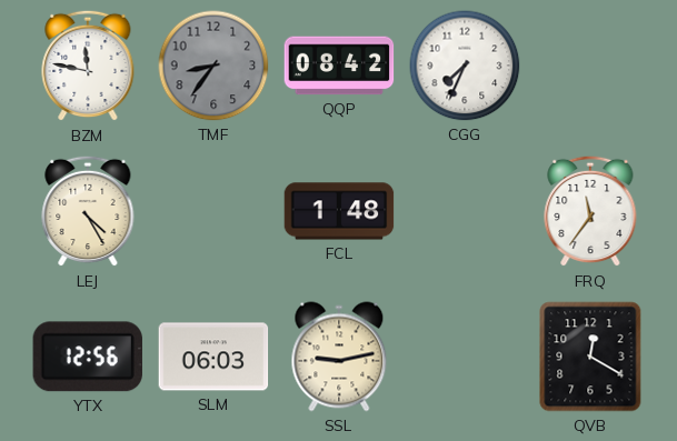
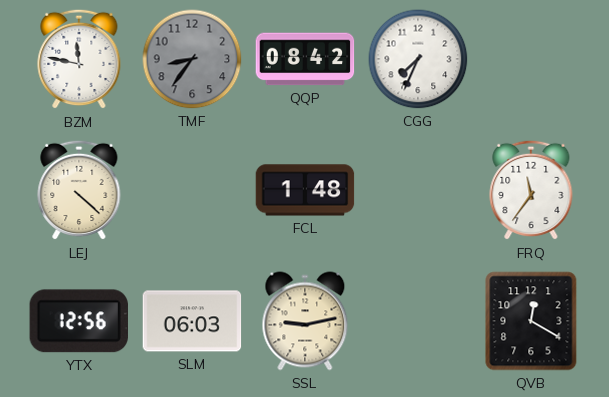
LEJ: 4:25 -> 4:22
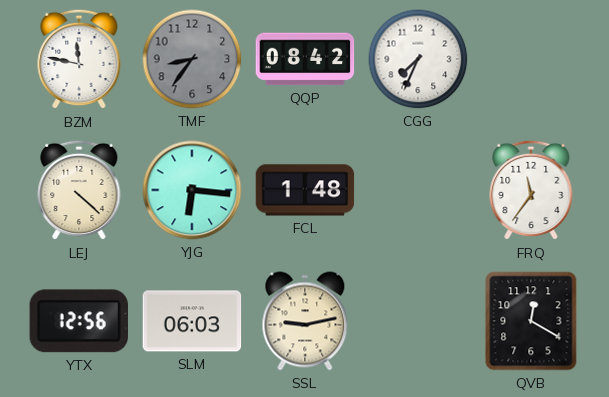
YJG: none -> 6:16
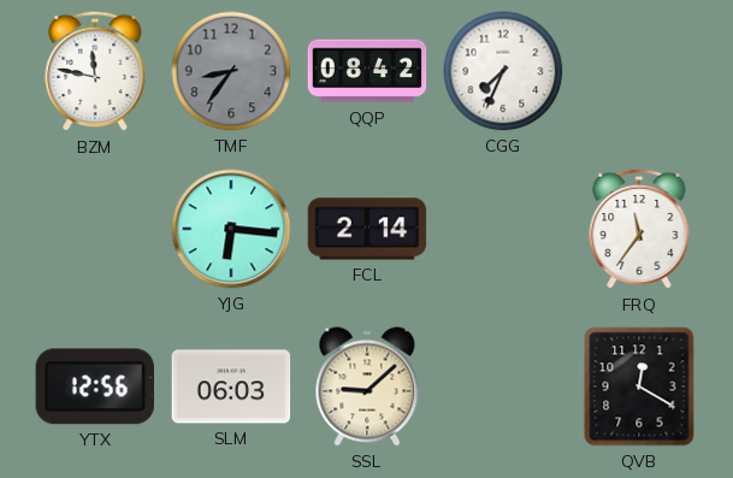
LEJ: 4:22 -> none
FCL: 1:48 -> 2:14
SSL: 9:13 -> 9:08
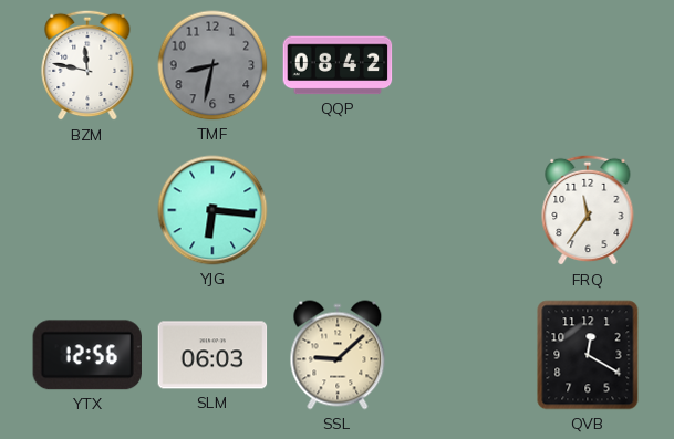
TMF: 8:36 -> 8:32
CGG: 7:34 -> none
FCL: 2:14 -> none
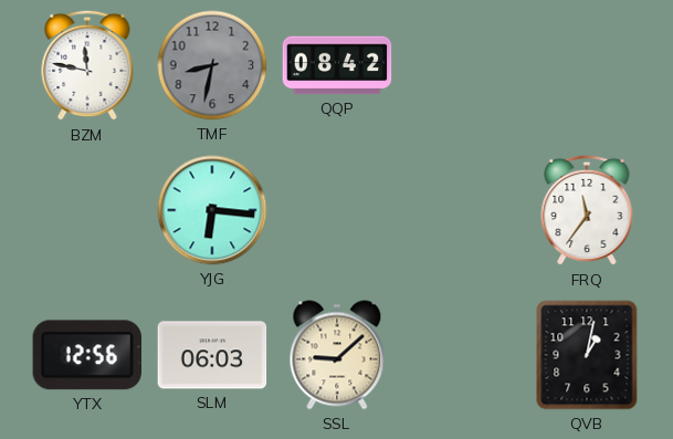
QVB: 12:20 -> 1:02
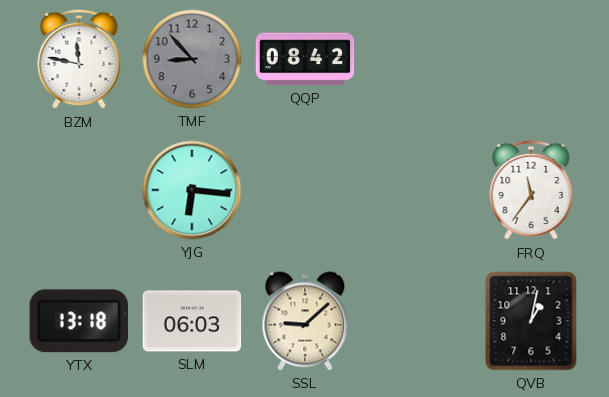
TMF: 8:32 -> 8:53
YTX: 12:56 -> 13:18
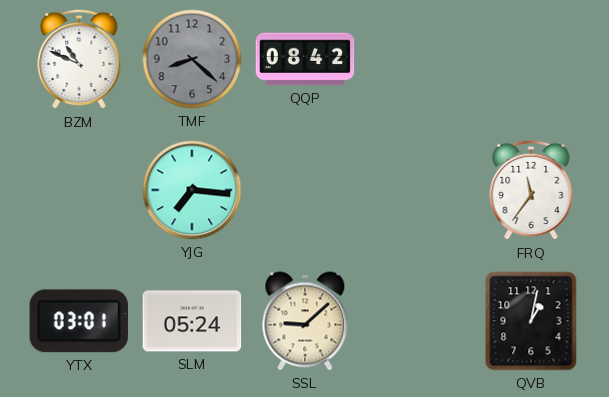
BZM: 11:47 -> 10:49
TMF: 8:53 -> 8:22
YJG: 6:16 -> 7:16
YTX: 13:18 -> 03:01
SLM: 06:03 -> 05:24
